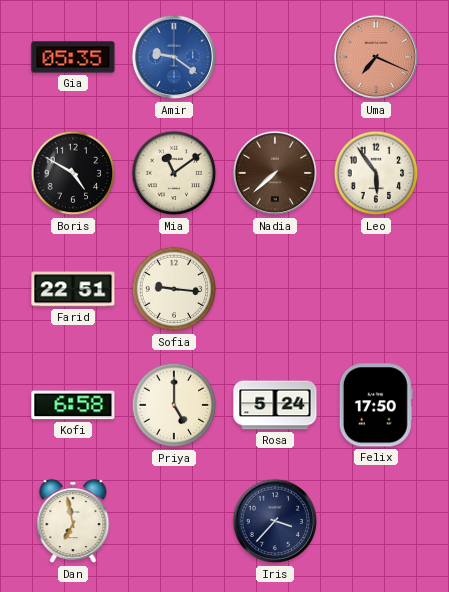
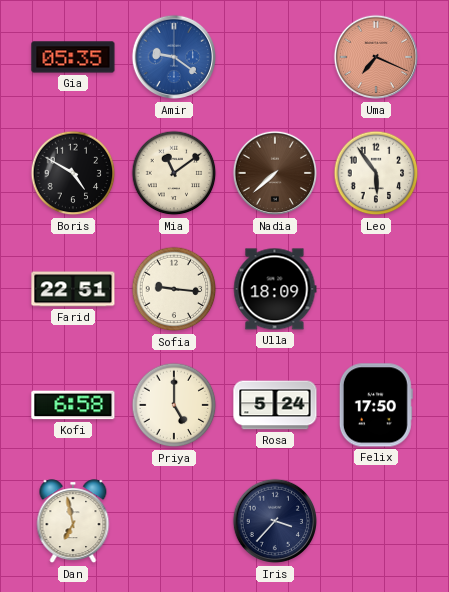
Ulla: none -> 18:09
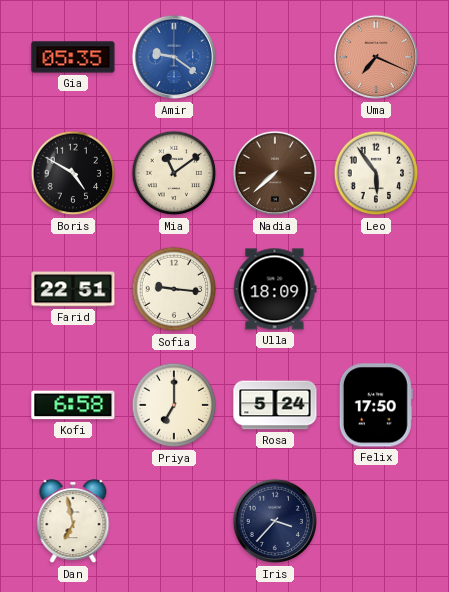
Priya: 5:00 -> 7:00
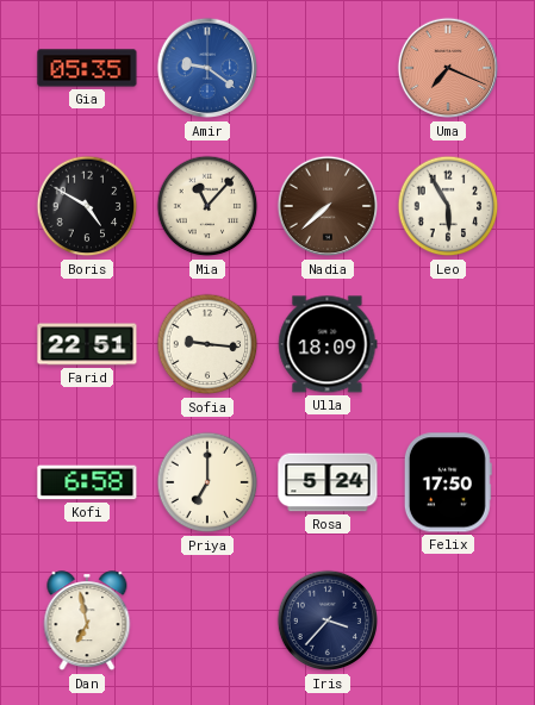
Mia: 11:09 -> 11:07
Leo: 5:54 -> 5:55
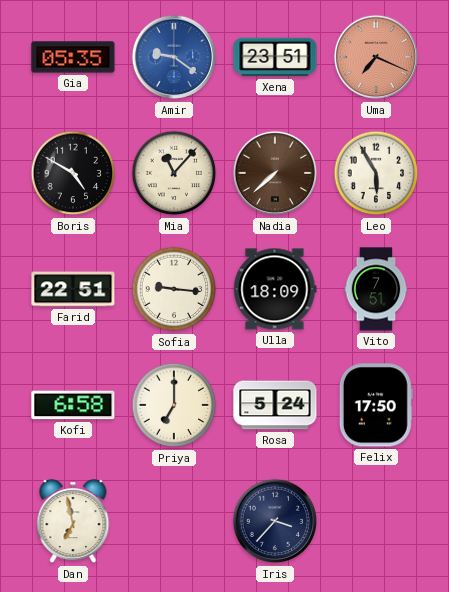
Xena: none -> 23:51
Vito: none -> 7:51
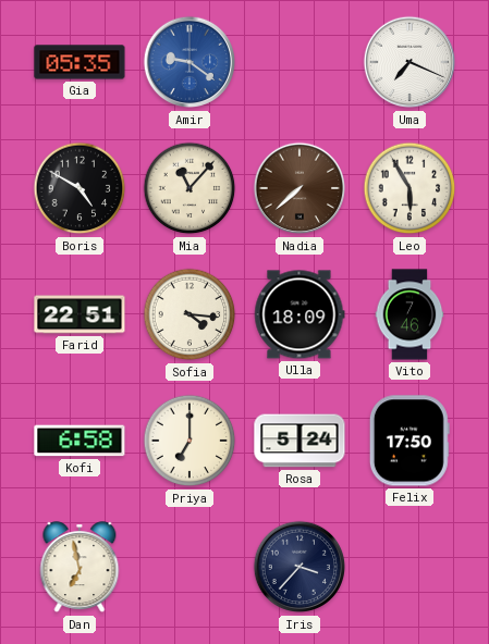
Xena: 23:51 -> none
Uma dial: salmon -> white
Sofia: 9:16 -> 4:16
Vito: 7:51 -> 7:46
